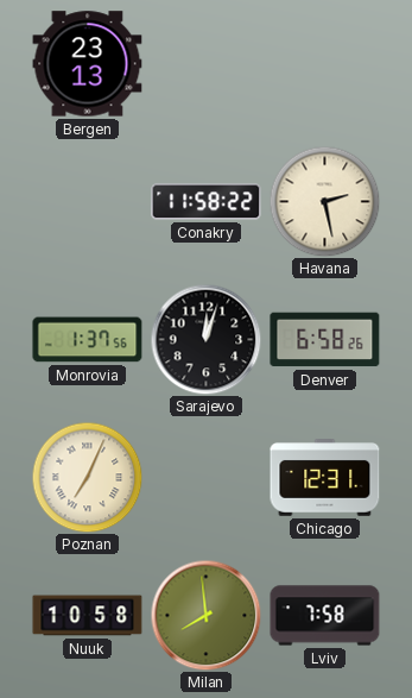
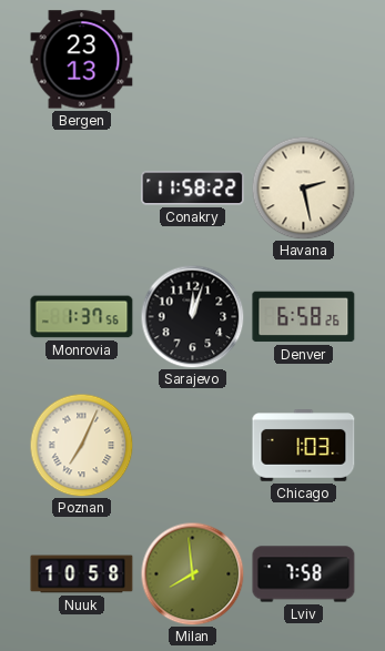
Chicago: 12:31 -> 1:03
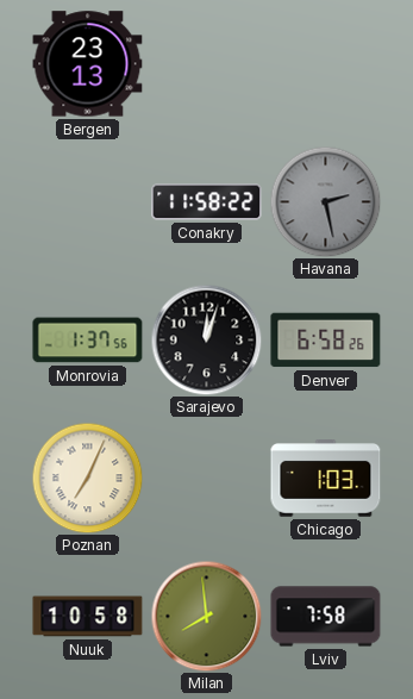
Havana dial: cream -> grey
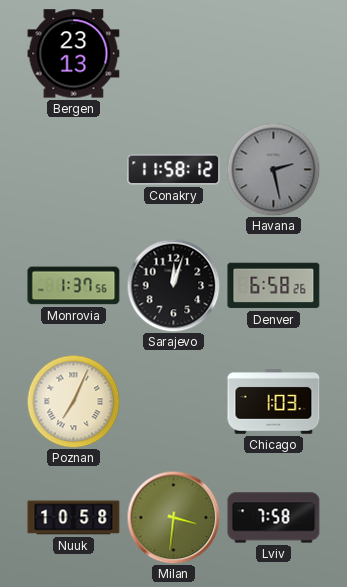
Conakry: 11:58:22 -> 11:58:12
Milan: 7:59 -> 3:31
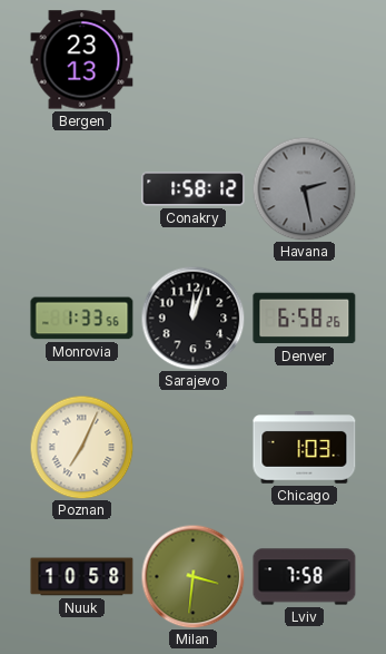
Conakry: 11:58 -> 1:58
Monrovia: 1:37 -> 1:33
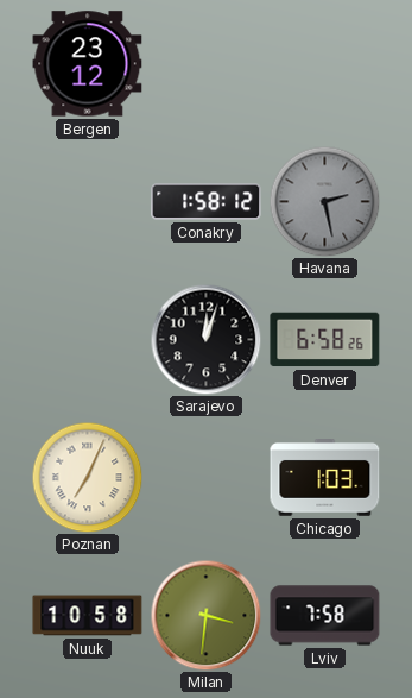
Bergen: 23:13 -> 23:12
Monrovia: 1:33 -> none
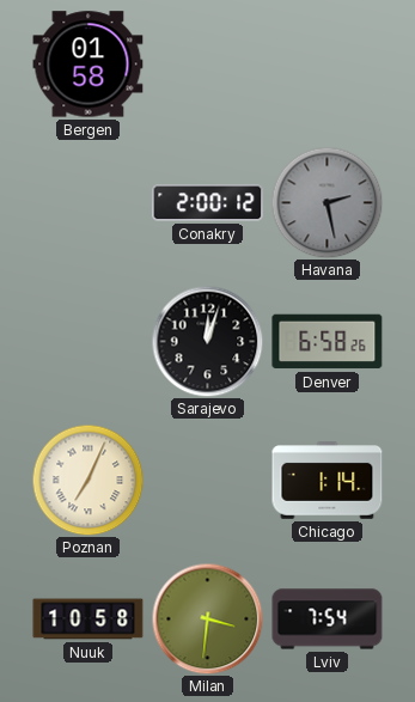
Bergen: 23:12 -> 01:58
Conakry: 1:58 -> 2:00
Chicago: 1:03 -> 1:14
Lviv: 7:58 -> 7:54
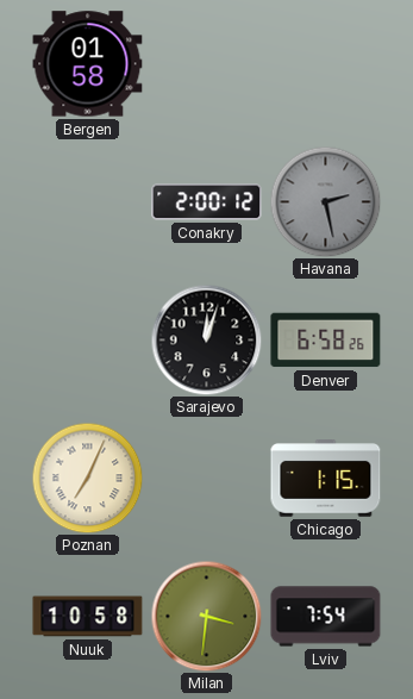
Chicago: 1:14 -> 1:15
